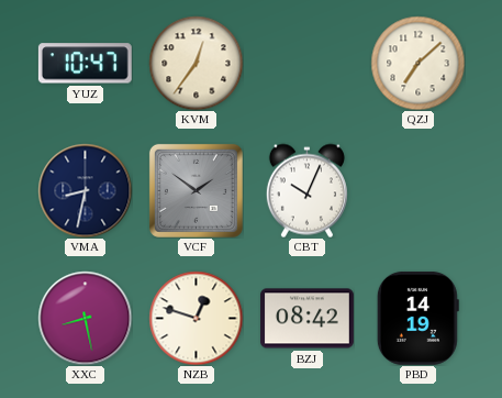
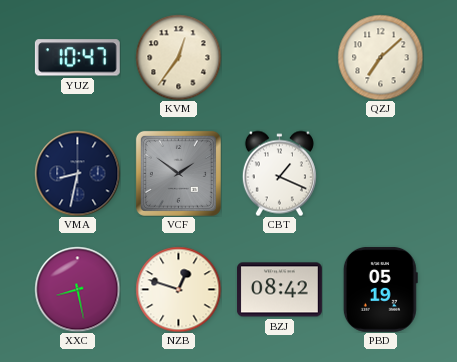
CBT: 10:04 -> 1:19
PBD: 14:19 -> 05:19
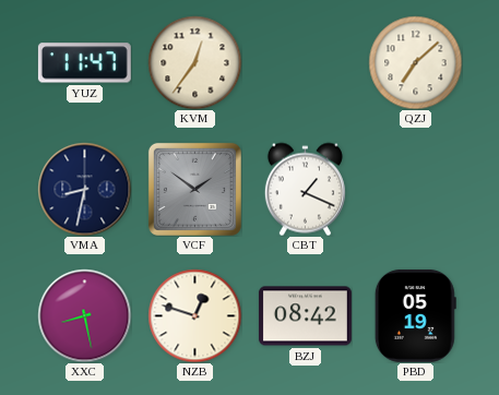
YUZ: 10:47 -> 11:47
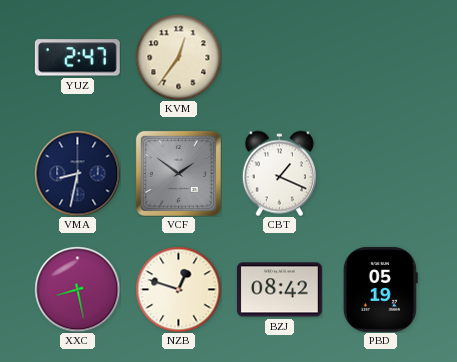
YUZ: 11:47 -> 2:47
QZJ: 7:08 -> none
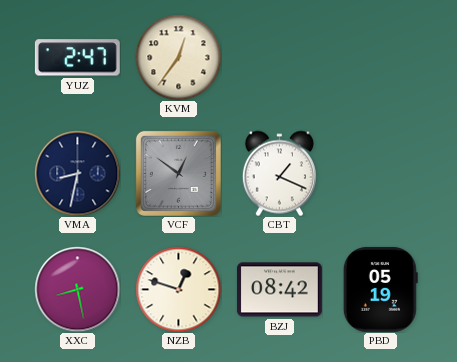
VCF: 1:51 -> 12:51
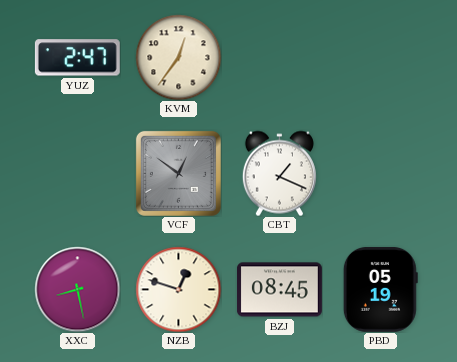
VMA: 8:32 -> none
BZJ: 08:42 -> 08:45
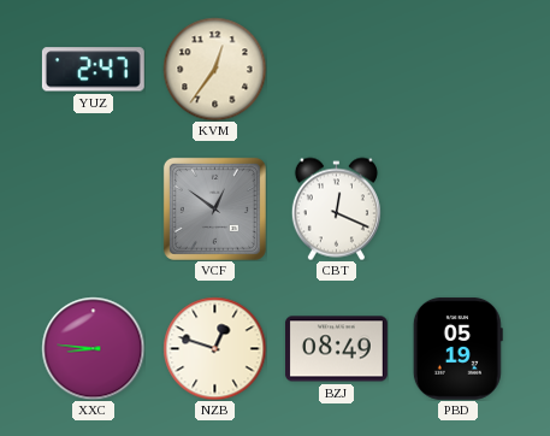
CBT: 1:19 -> 12:19
XXC: 8:28 -> 8:46
BZJ: 08:45 -> 08:49
